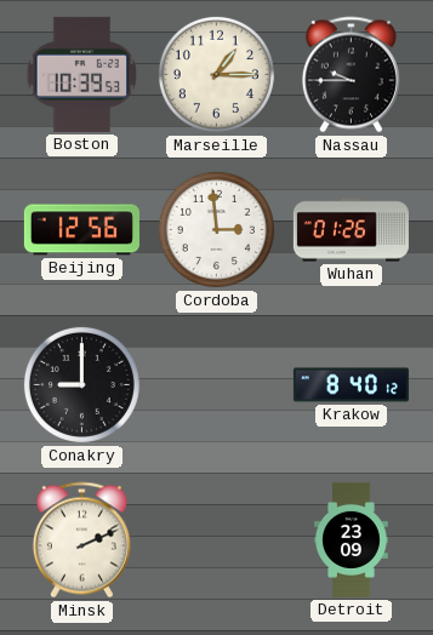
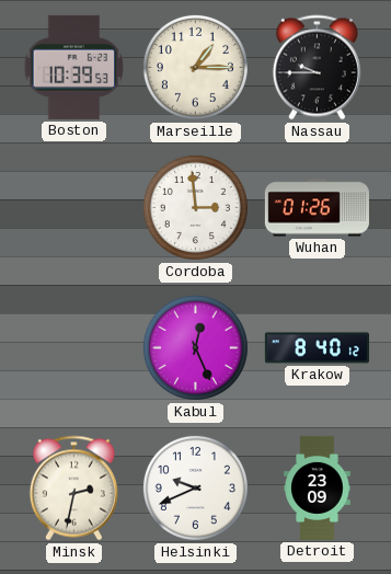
Beijing: 12:56 -> none
Conakry: 9:00 -> none
Kabul: none -> 12:26
Minsk: 2:11 -> 2:32
Helsinki: none -> 9:41
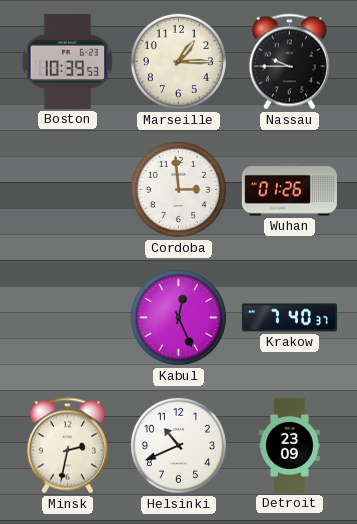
Krakow: 8:40 -> 7:40
Helsinki: 9:41 -> 10:41
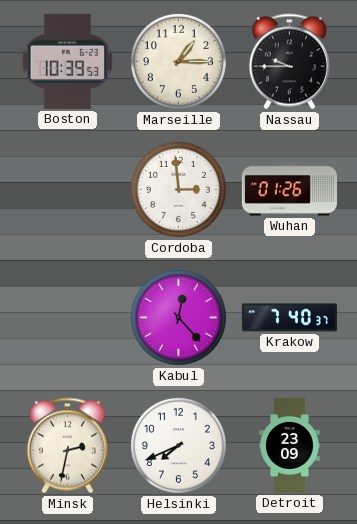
Kabul: 12:26 -> 12:23
Helsinki: 10:41 -> 7:41
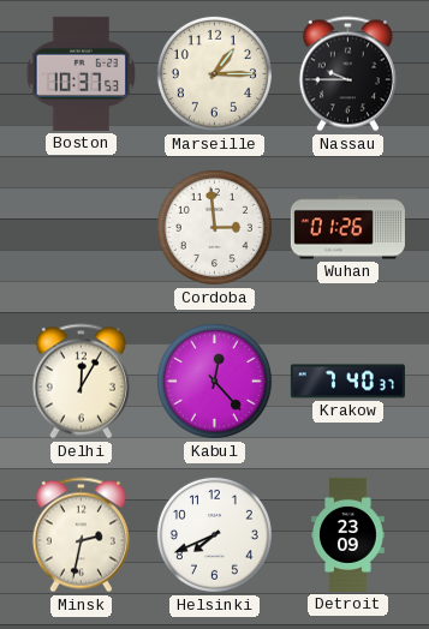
Boston: 10:39 -> 10:37
Delhi: none -> 12:05
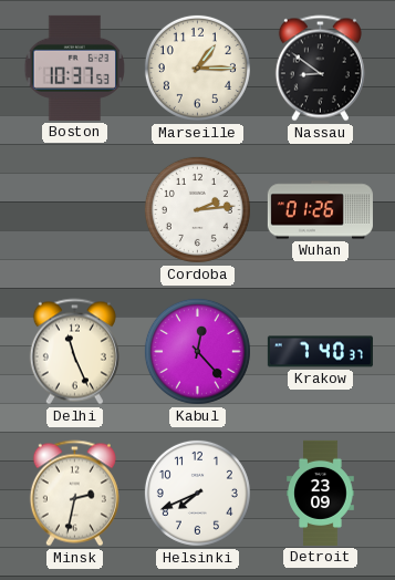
Nassau: 9:45 -> 8:51
Cordoba: 2:59 -> 2:14
Delhi: 12:05 -> 11:26
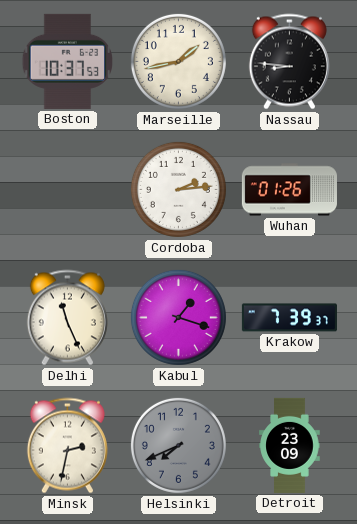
Marseille: 1:15 -> 1:43
Nassau: 8:51 -> 8:46
Kabul: 12:23 -> 1:18
Krakow: 7:40 -> 7:39
Helsinki dial: white -> grey
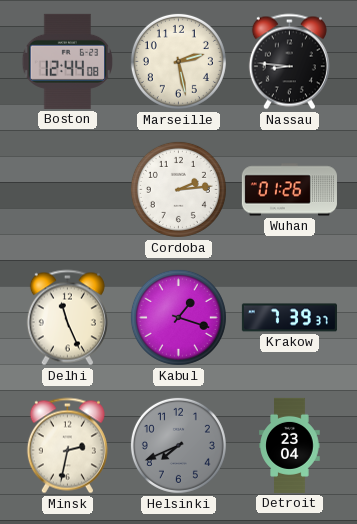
Boston: 10:37 -> 12:44
Marseille: 1:43 -> 2:28
Detroit: 23:09 -> 23:04
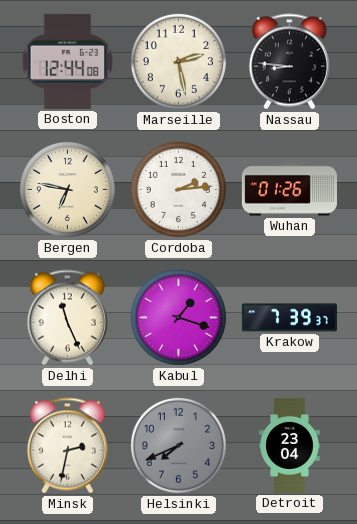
Bergen: none -> 6:47
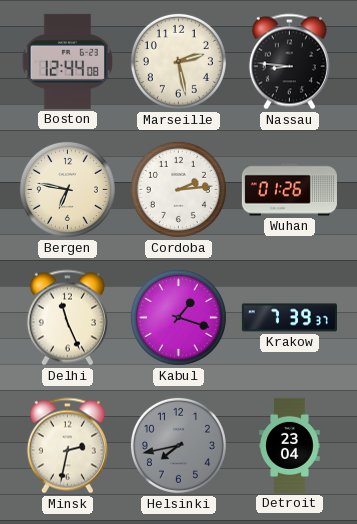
Helsinki: 7:41 -> 7:43
